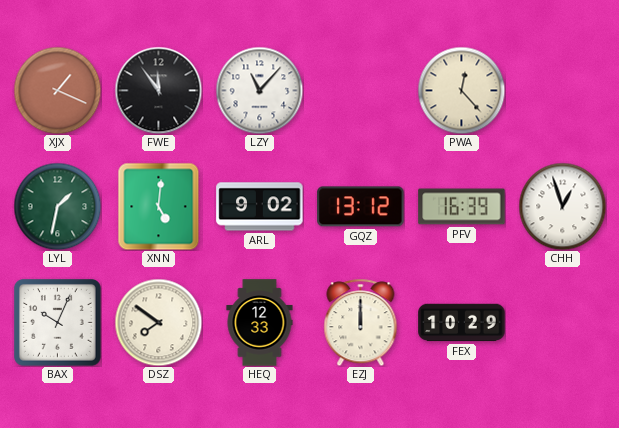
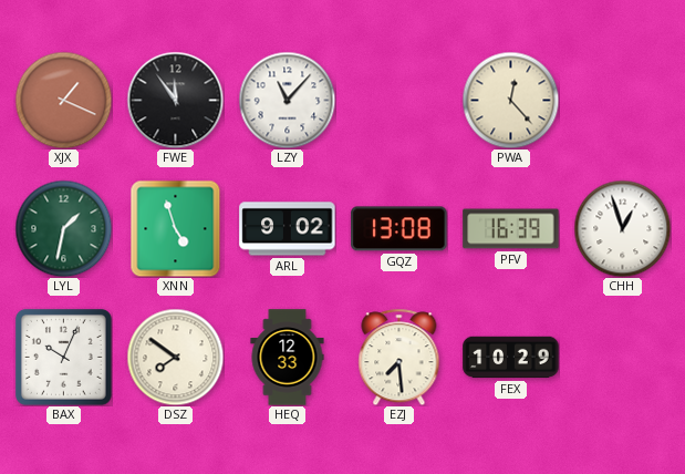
XNN: 5:01 -> 4:57
GQZ: 13:12 -> 13:08
EZJ: 12:00 -> 7:29
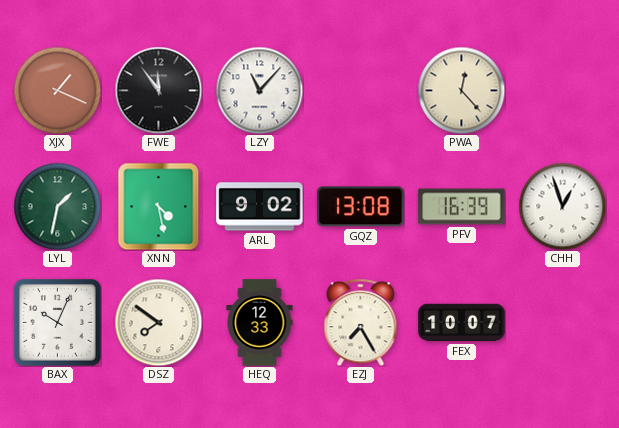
XNN: 4:57 -> 4:28
EZJ: 7:29 -> 7:25
FEX: 10:29 -> 10:07
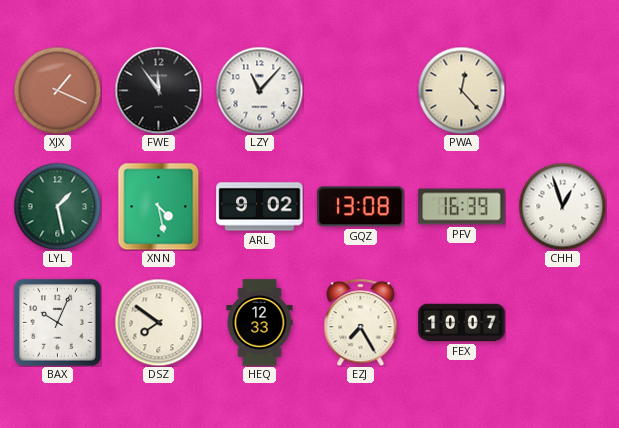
LYL: 1:32 -> 1:28
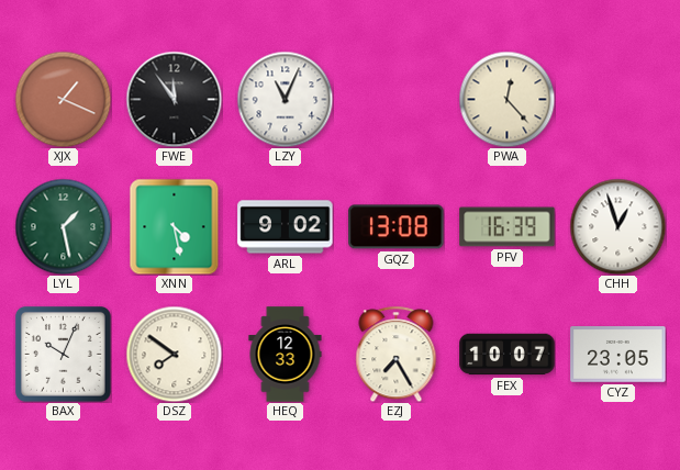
LZY: 11:07 -> 11:04
CYZ: none -> 23:05
